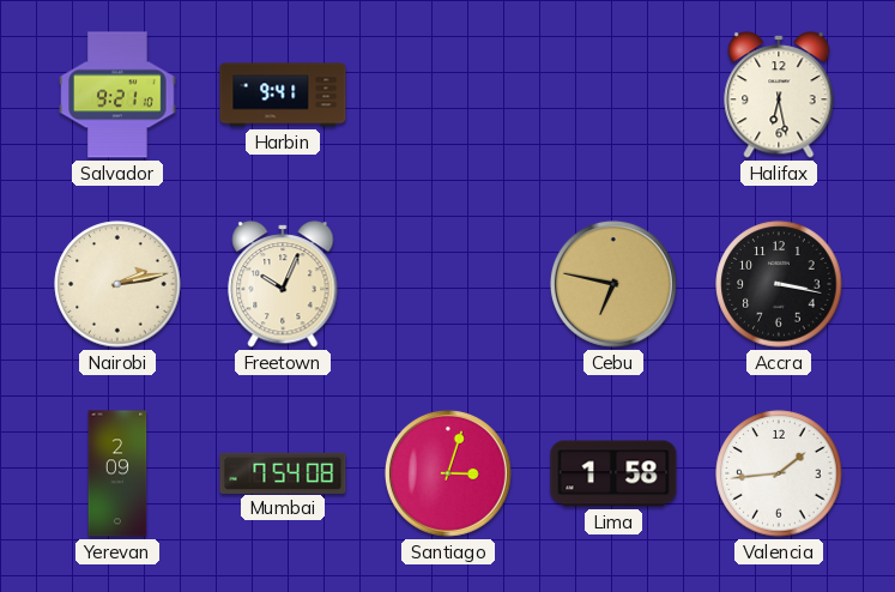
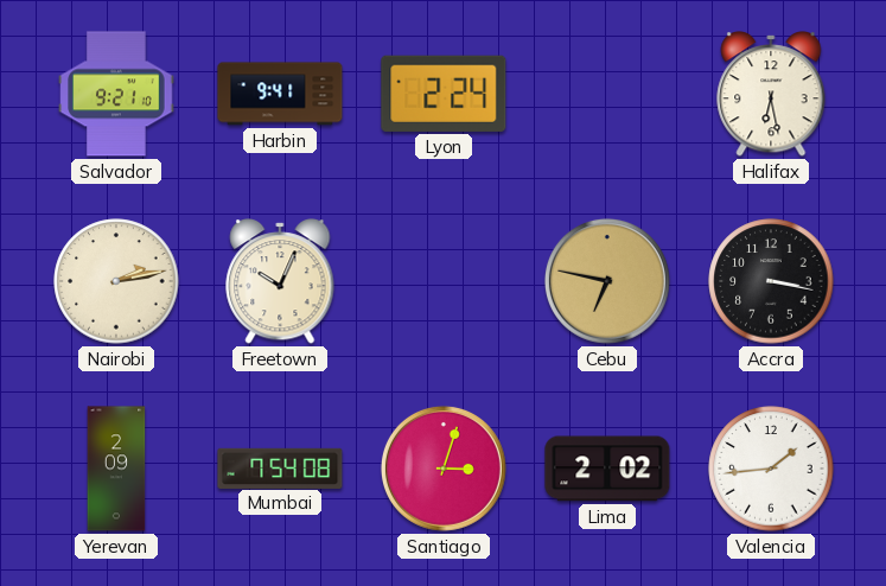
Lyon: none -> 2:24
Lima: 1:58 -> 2:02
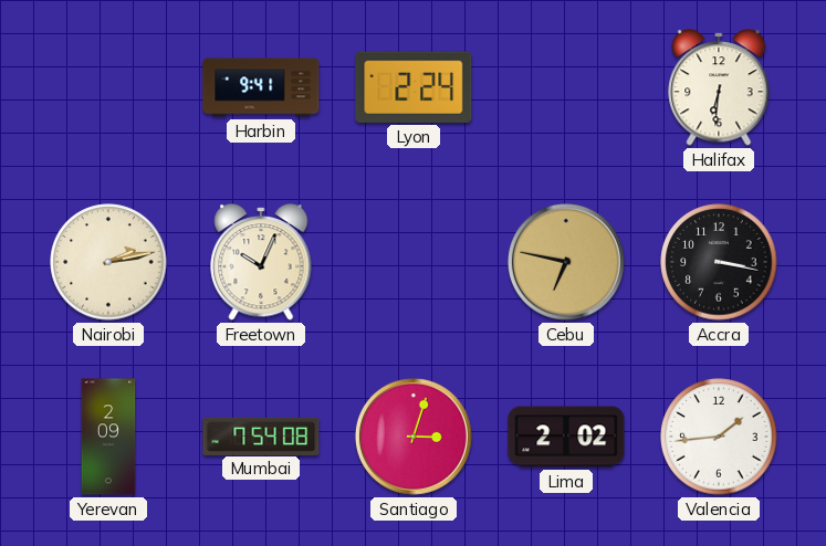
Salvador: 9:21 -> none
Halifax: 6:28 -> 6:31
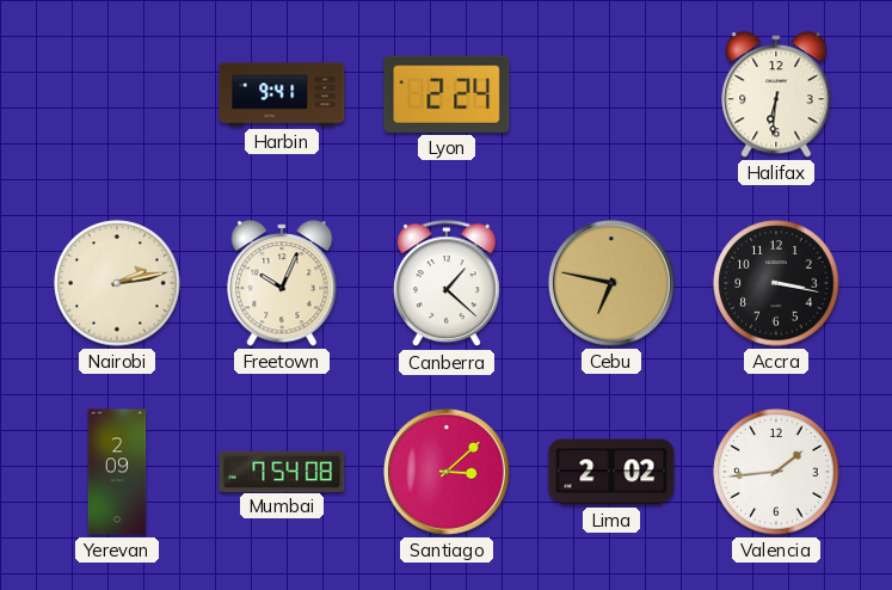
Canberra: none -> 1:22
Santiago: 3:03 -> 3:08
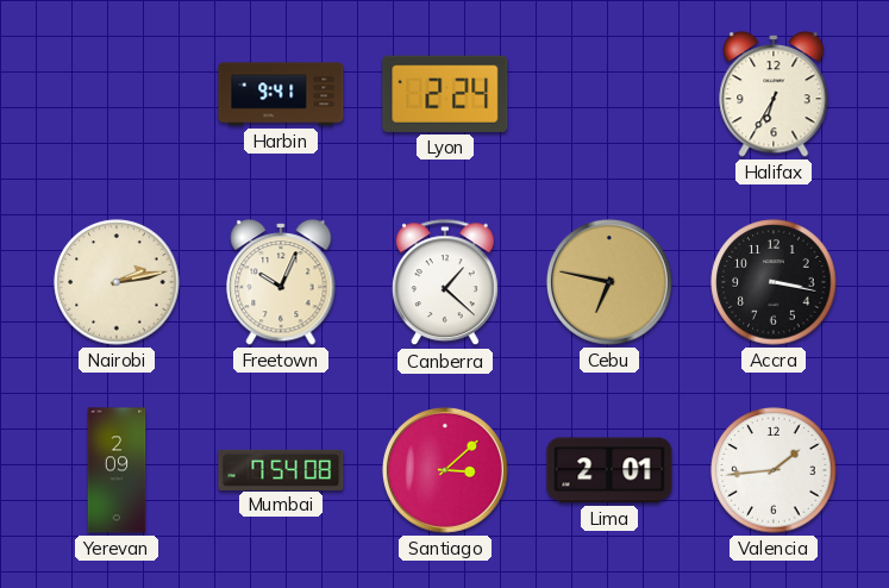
Halifax: 6:31 -> 6:35
Lima: 2:02 -> 2:01
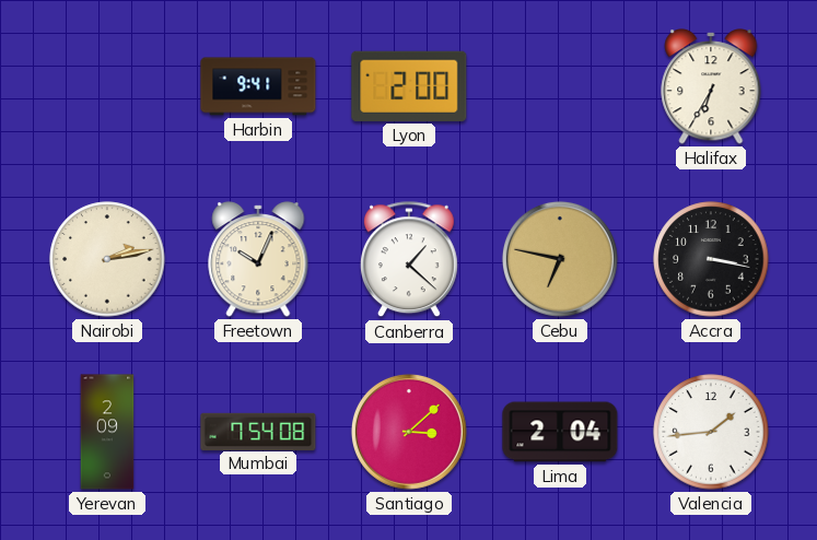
Lyon: 2:24 -> 2:00
Lima: 2:01 -> 2:04
